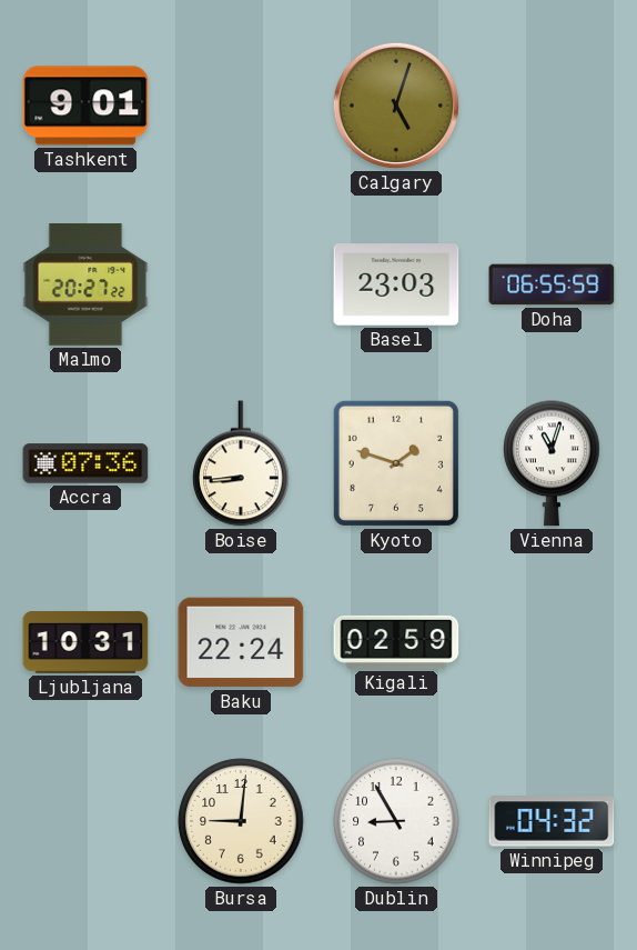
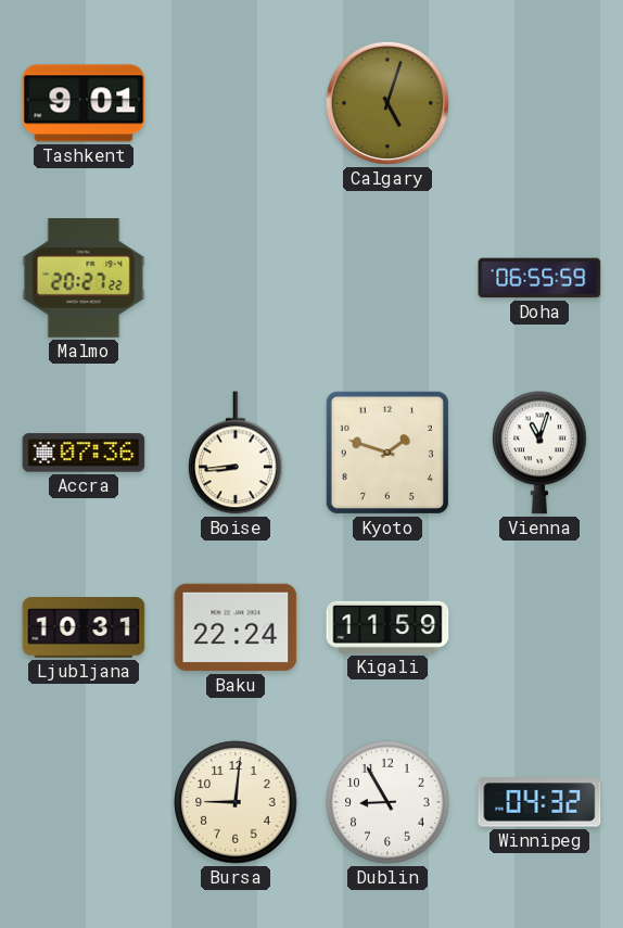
Basel: 23:03 -> none
Kigali: 02:59 -> 11:59
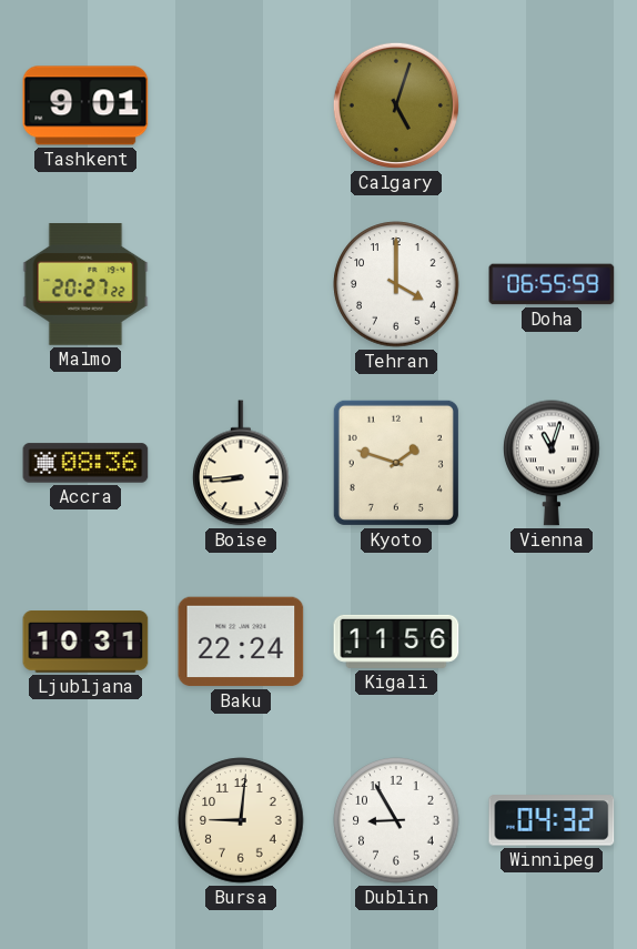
Tehran: none -> 4:00
Accra: 07:36 -> 08:36
Kigali: 11:59 -> 11:56
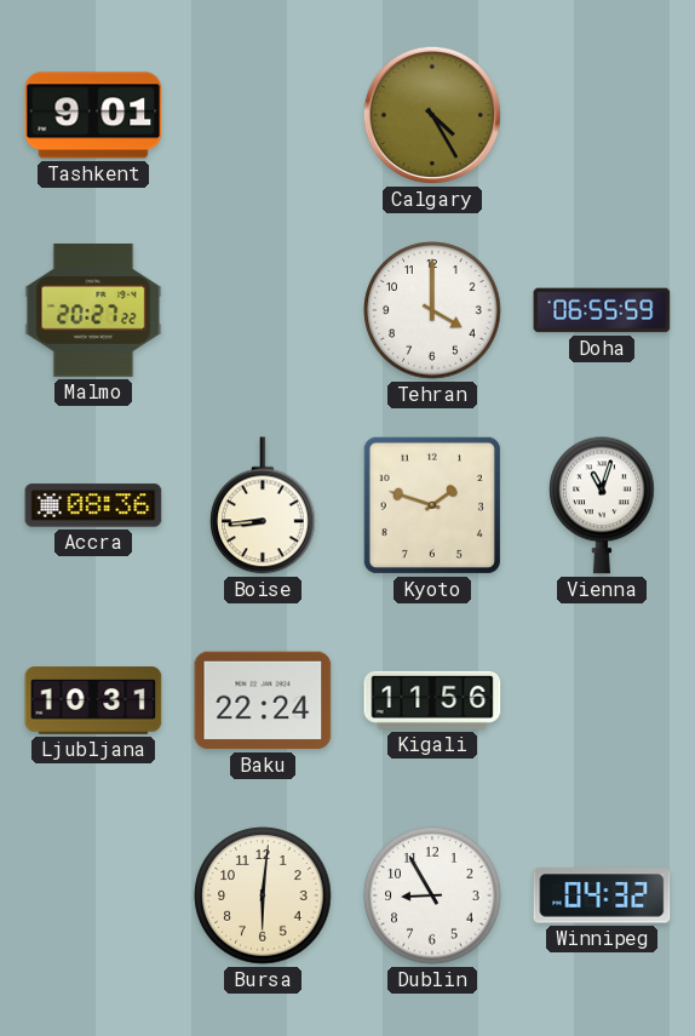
Calgary: 5:03 -> 4:25
Bursa: 9:01 -> 6:01
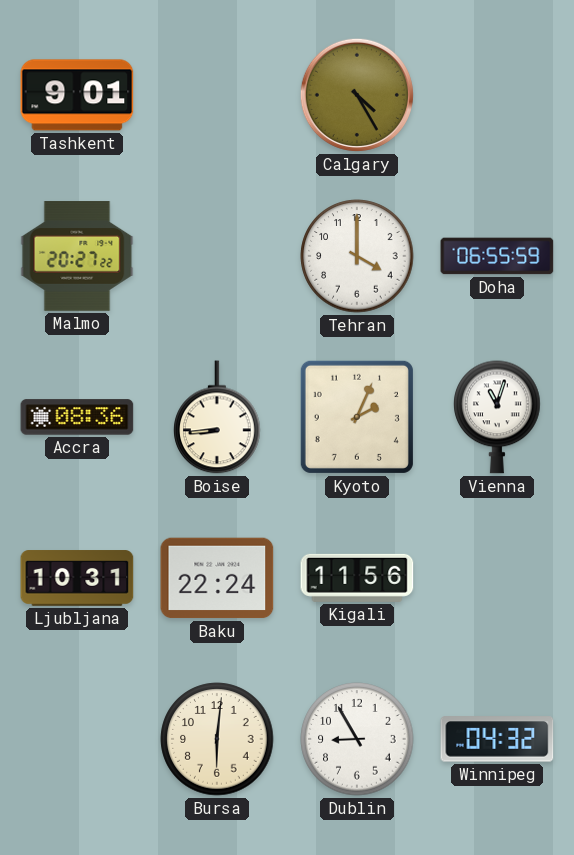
Kyoto: 1:48 -> 2:04
